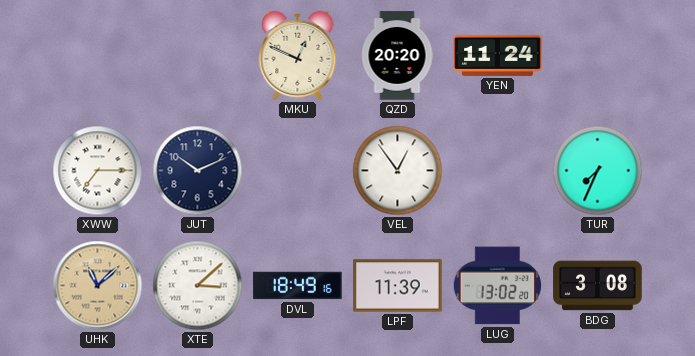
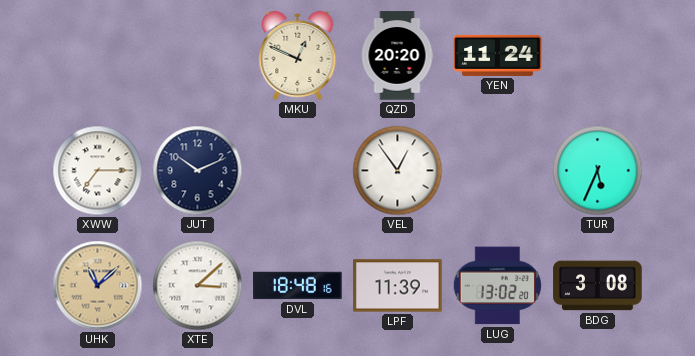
TUR: 7:34 -> 5:34
DVL: 18:49 -> 18:48
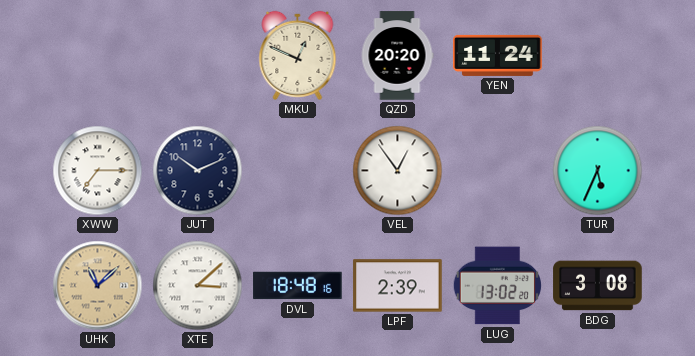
LPF: 11:39 -> 2:39
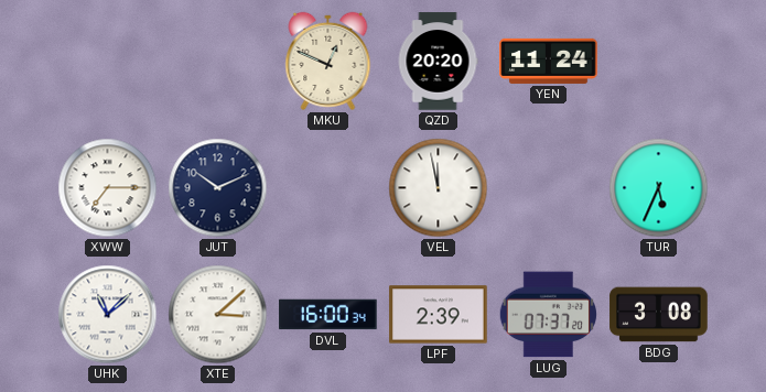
VEL: 12:54 -> 11:58
UHK dial: champagne -> white
DVL: 18:48 -> 16:00
LUG: 13:02 -> 07:37
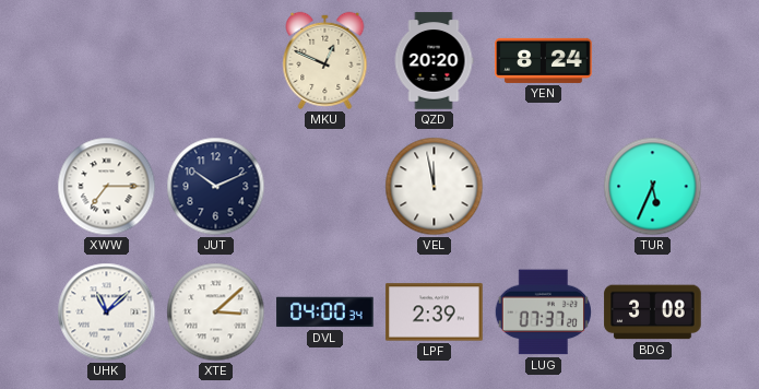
YEN: 11:24 -> 8:24
DVL: 16:00 -> 04:00
